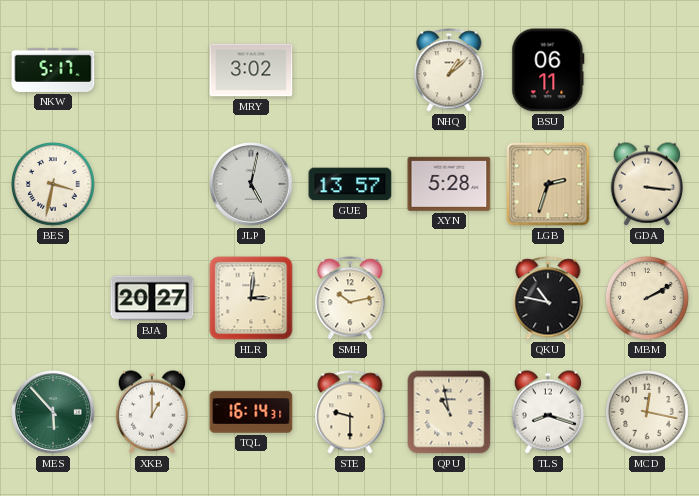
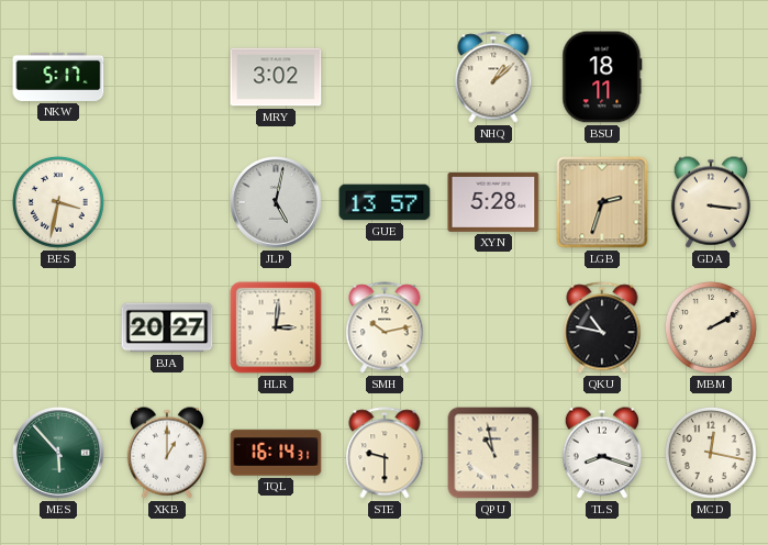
BSU: 06:11 -> 18:11
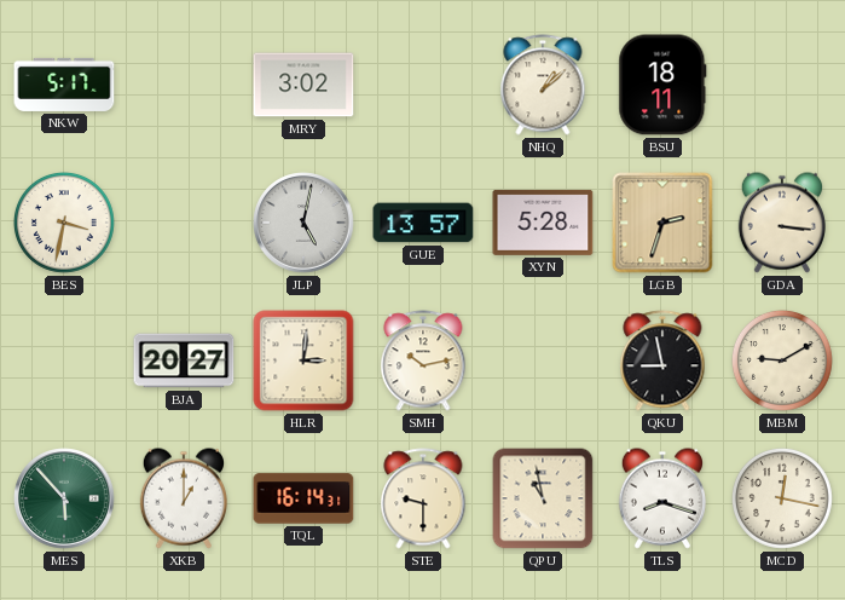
QKU: 10:47 -> 8:58
MBM: 2:10 -> 9:10
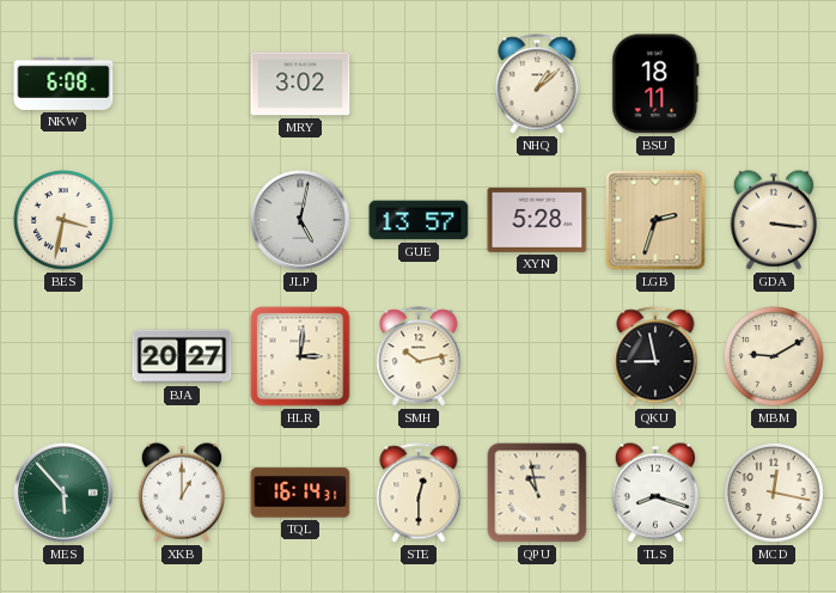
NKW: 5:17 -> 6:08
STE: 9:30 -> 12:30
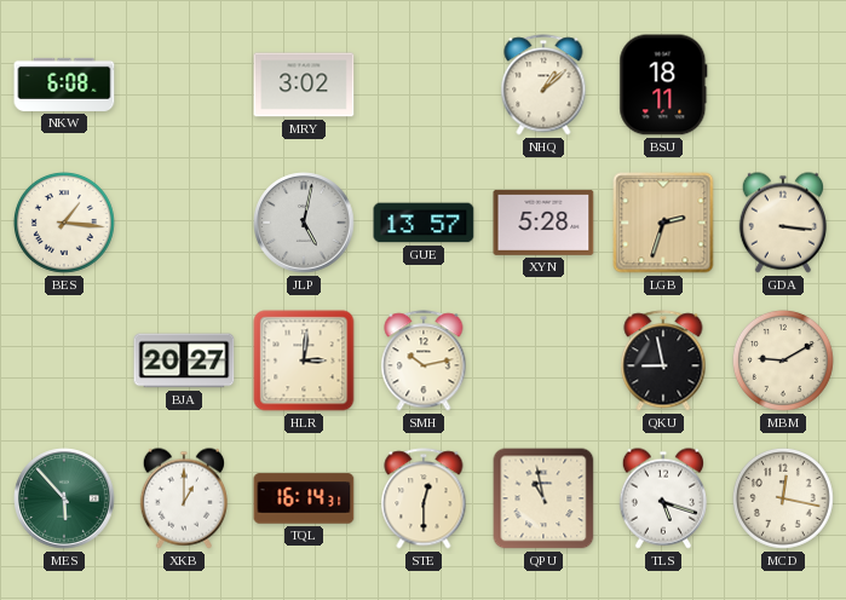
BES: 3:32 -> 1:16
TLS: 8:18 -> 5:18
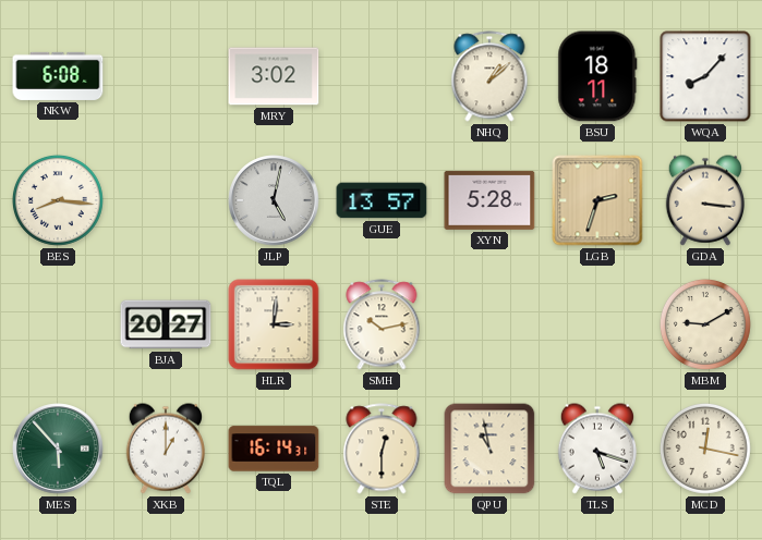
WQA: none -> 8:07
BES: 1:16 -> 8:16
QKU: 8:58 -> none
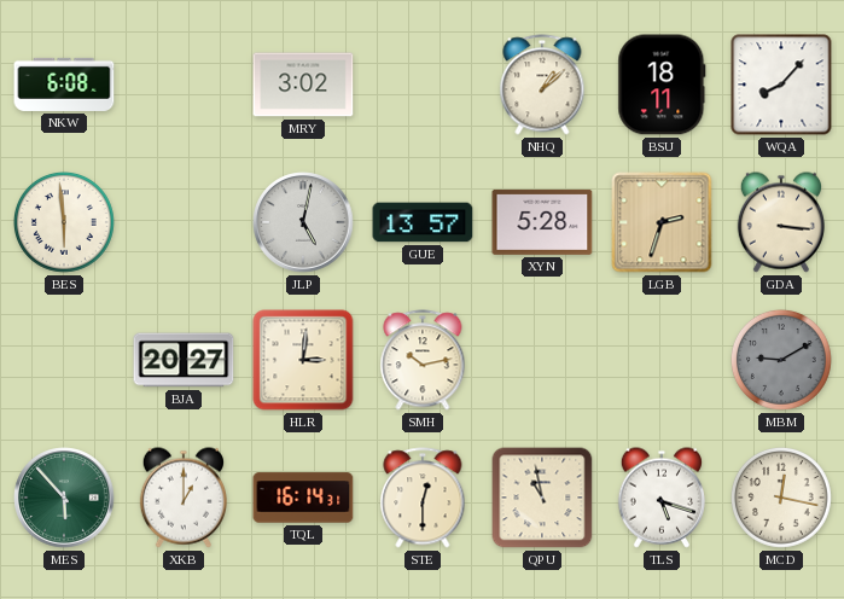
BES: 8:16 -> 5:59
MBM dial: cream -> grey
